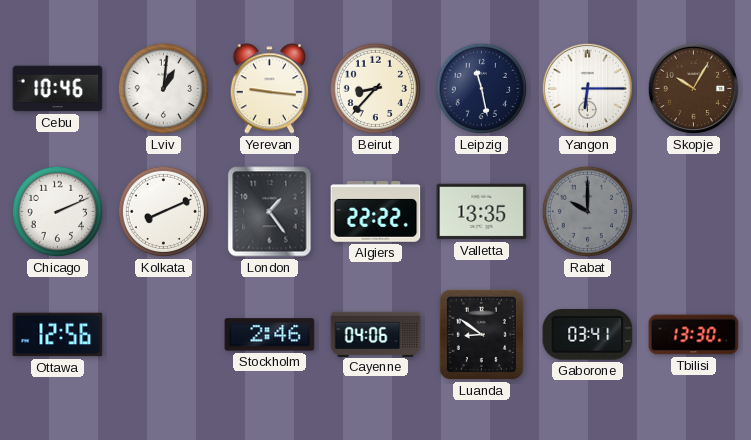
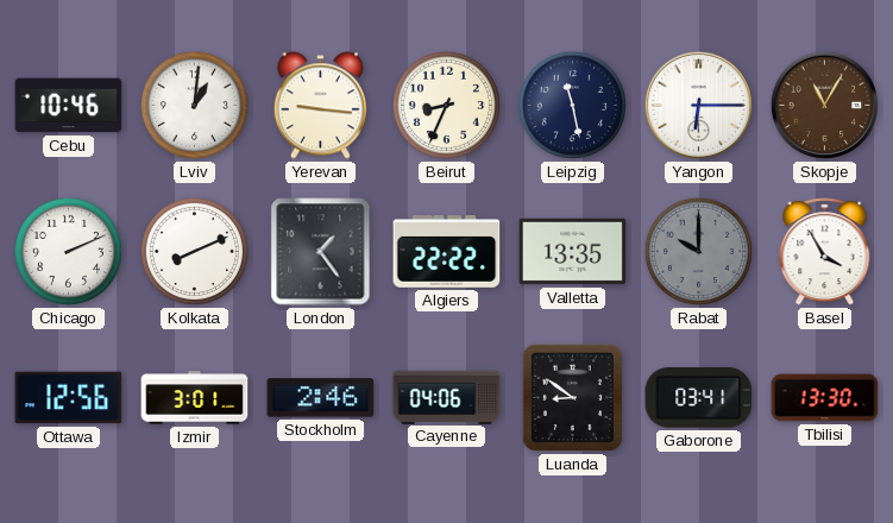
Beirut: 8:37 -> 8:34
Skopje: 10:05 -> 11:05
Basel: none -> 3:55
Izmir: none -> 3:01
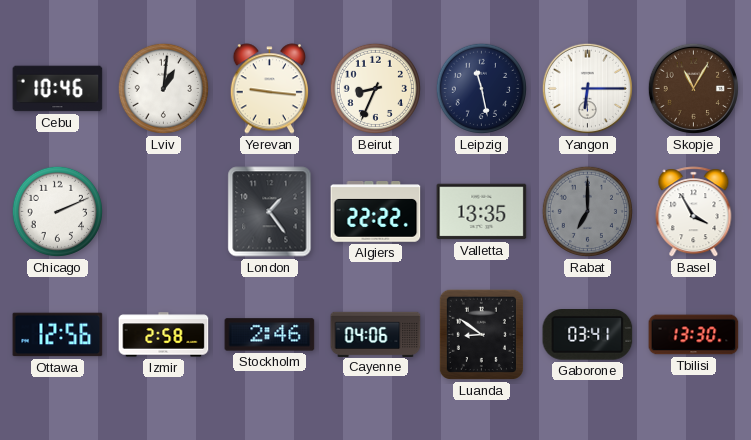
Kolkata: 8:11 -> none
Rabat: 10:00 -> 7:00
Izmir: 3:01 -> 2:58
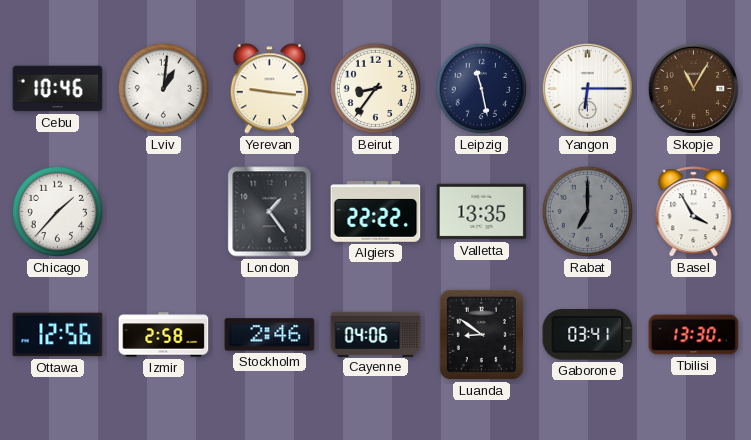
Beirut: 8:34 -> 8:36
Chicago: 2:11 -> 1:37
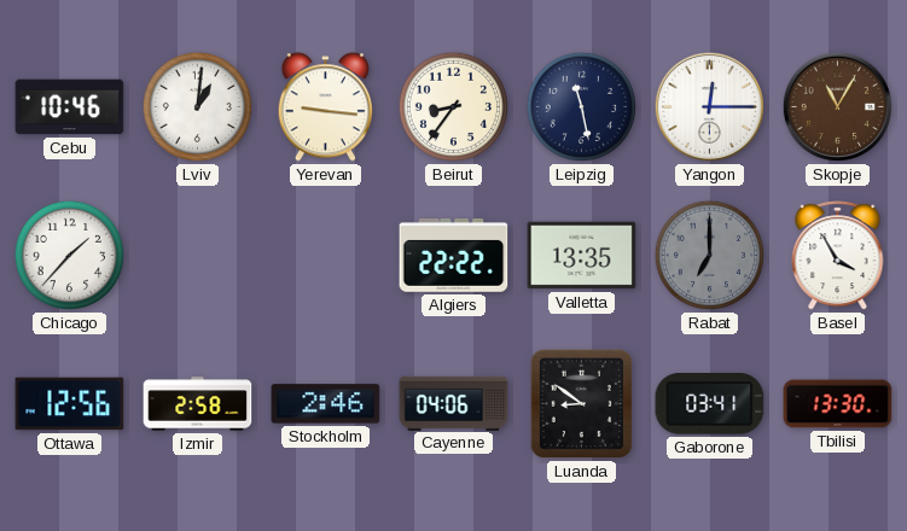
Yangon: 6:15 -> 12:15
London: 1:24 -> none
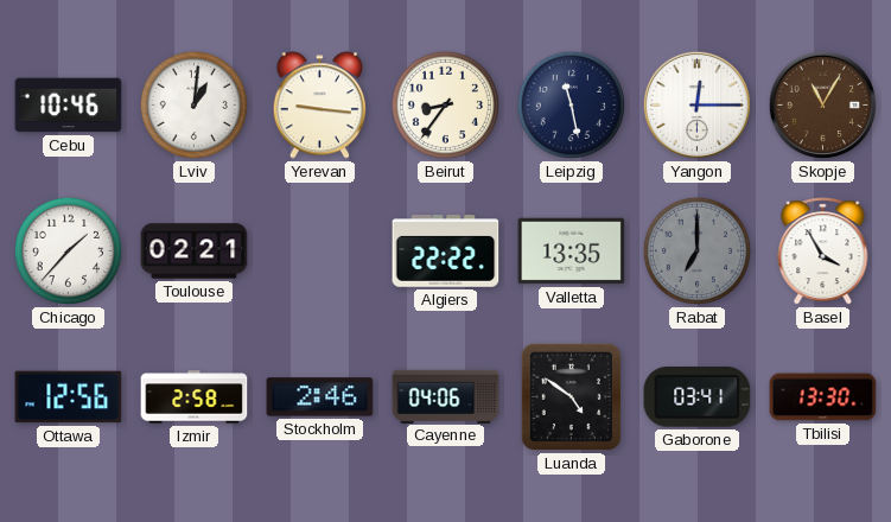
Toulouse: none -> 02:21
Luanda: 8:51 -> 4:51
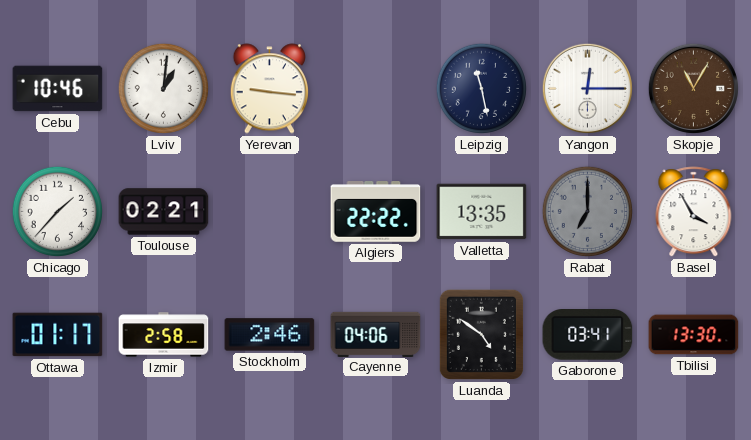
Beirut: 8:36 -> none
Ottawa: 12:56 -> 01:17
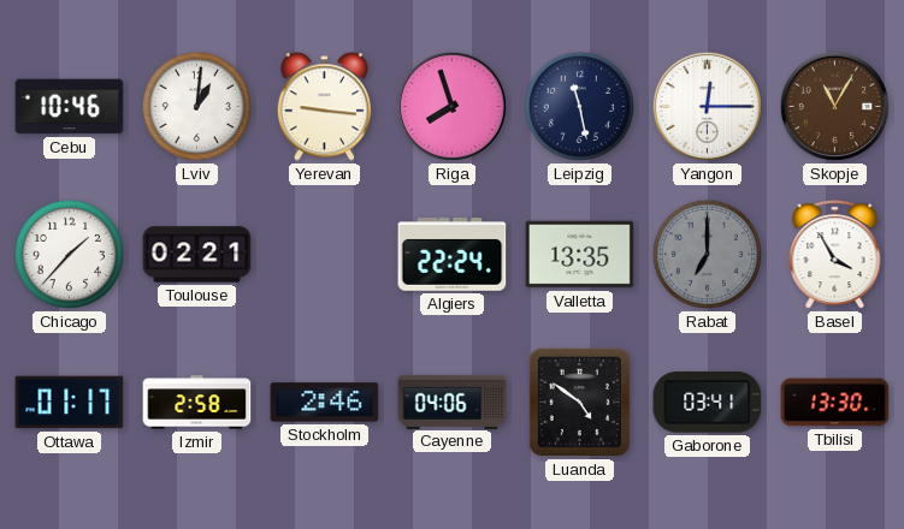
Riga: none -> 7:57
Algiers: 22:22 -> 22:24
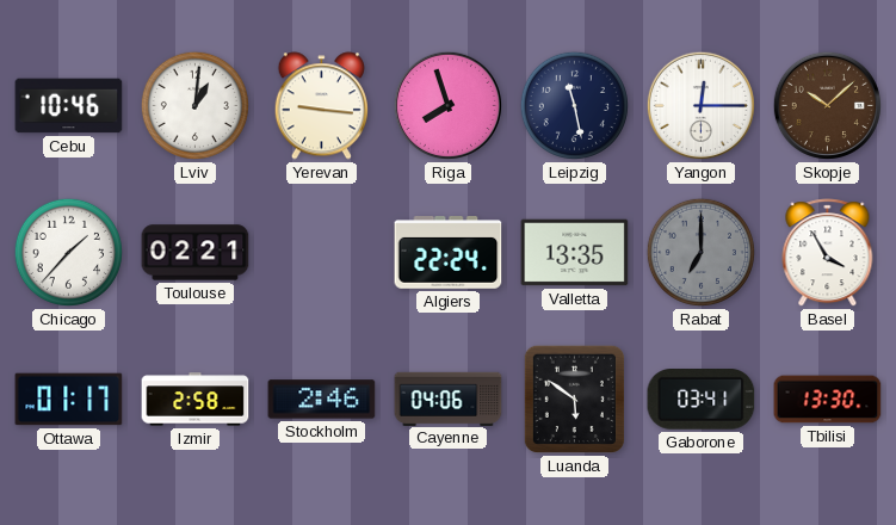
Skopje: 11:05 -> 10:08
Luanda: 4:51 -> 5:51
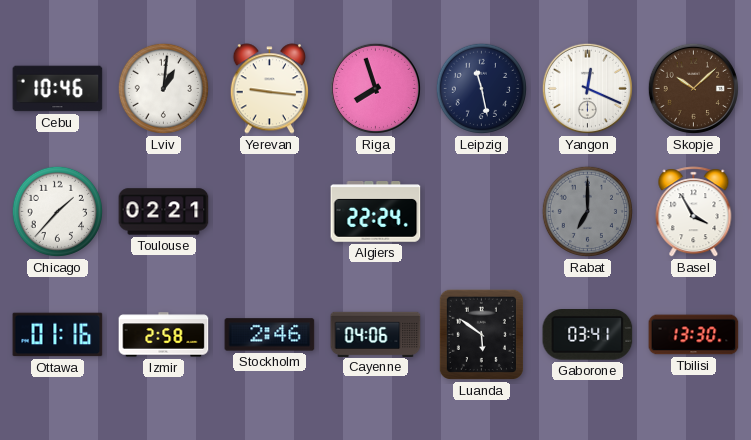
Yangon: 12:15 -> 12:19
Valletta: 13:35 -> none
Ottawa: 01:17 -> 01:16
